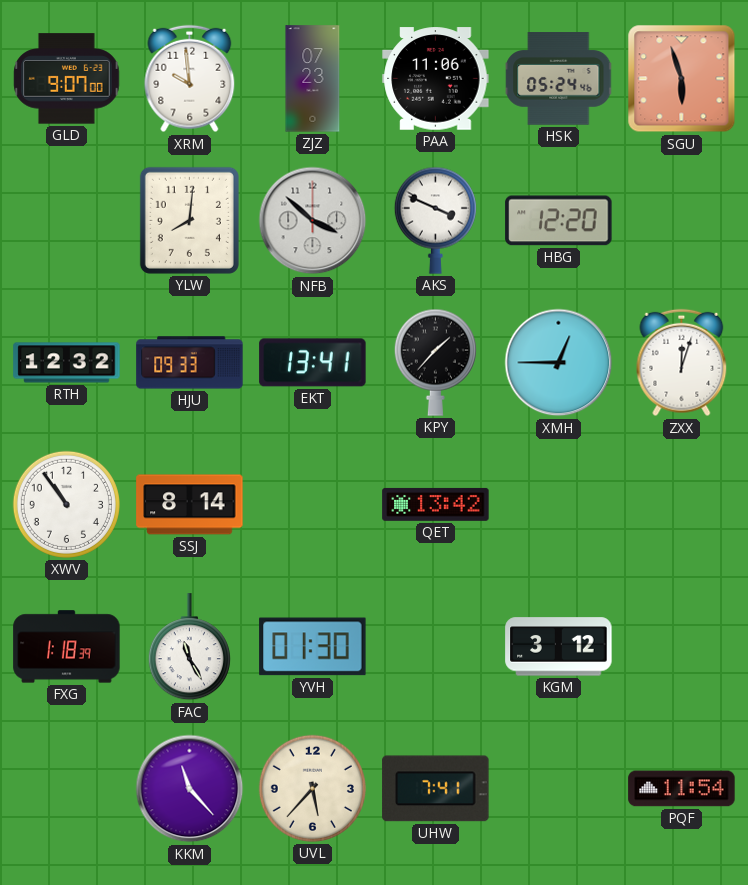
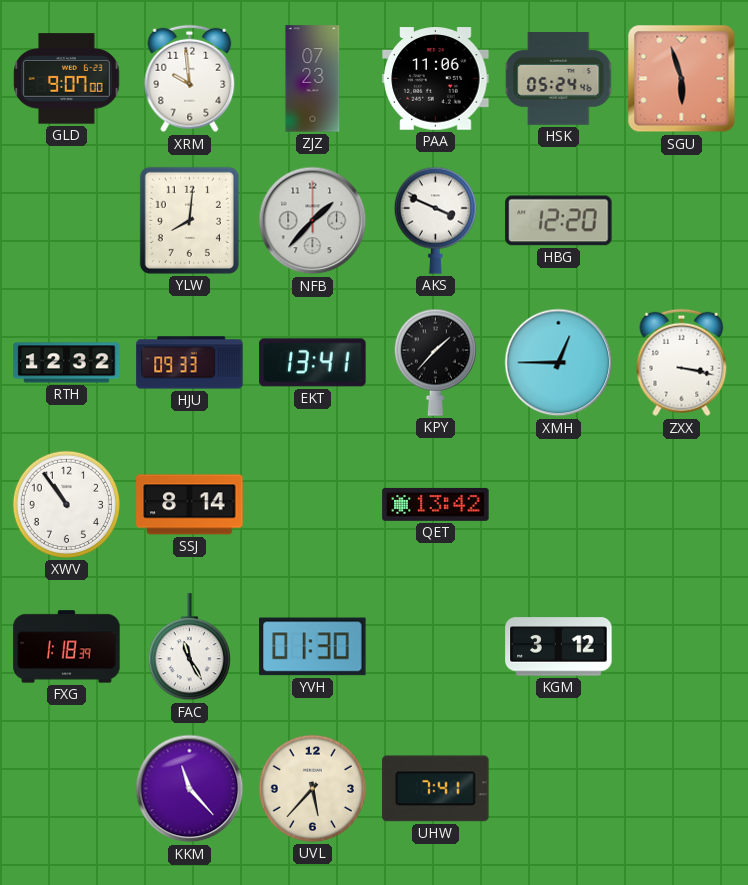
NFB: 3:52 -> 1:37
ZXX: 12:03 -> 3:17
PQF: 11:54 -> none
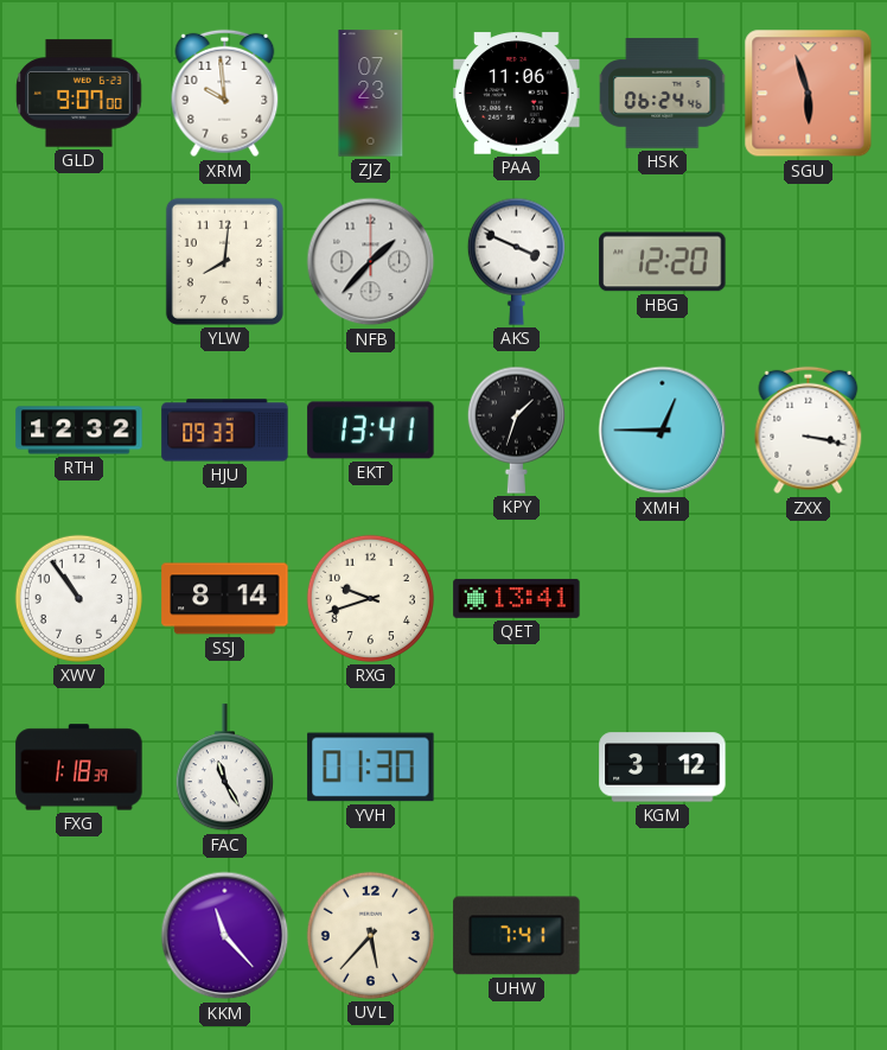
HSK: 05:24 -> 06:24
KPY: 1:37 -> 1:33
RXG: none -> 9:42
QET: 13:42 -> 13:41
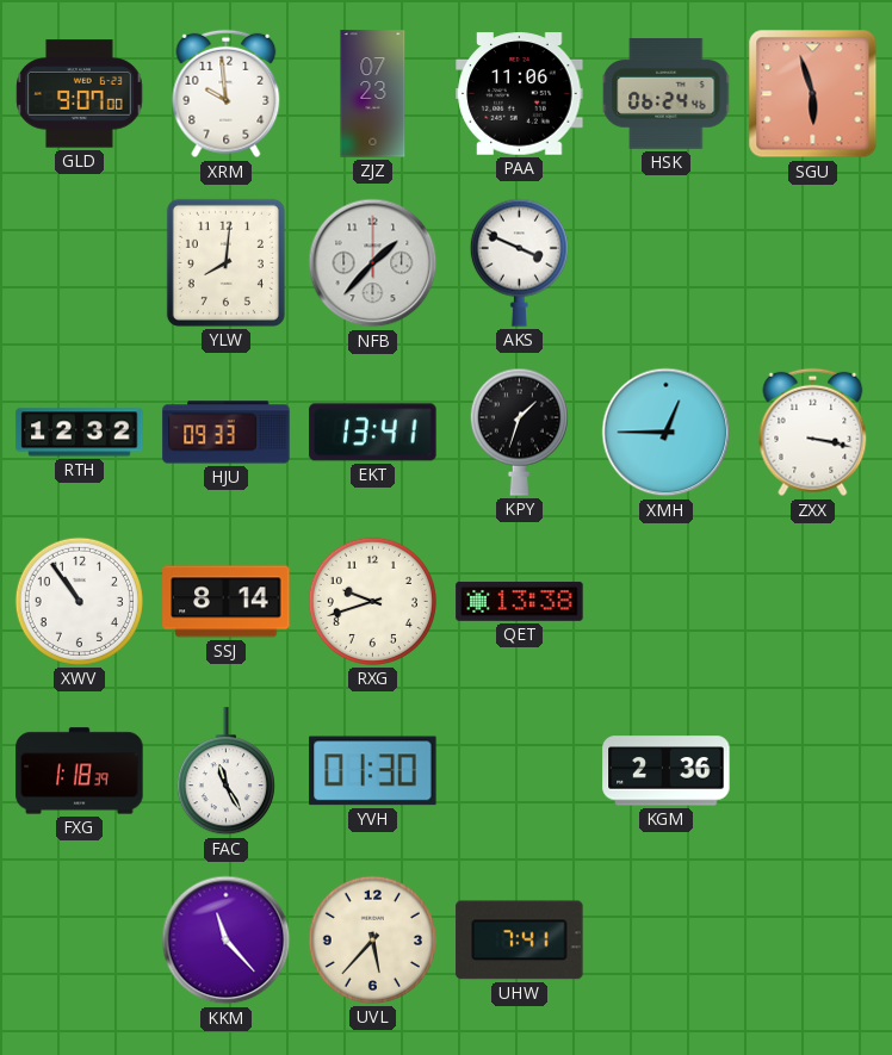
HBG: 12:20 -> none
QET: 13:41 -> 13:38
KGM: 3:12 -> 2:36
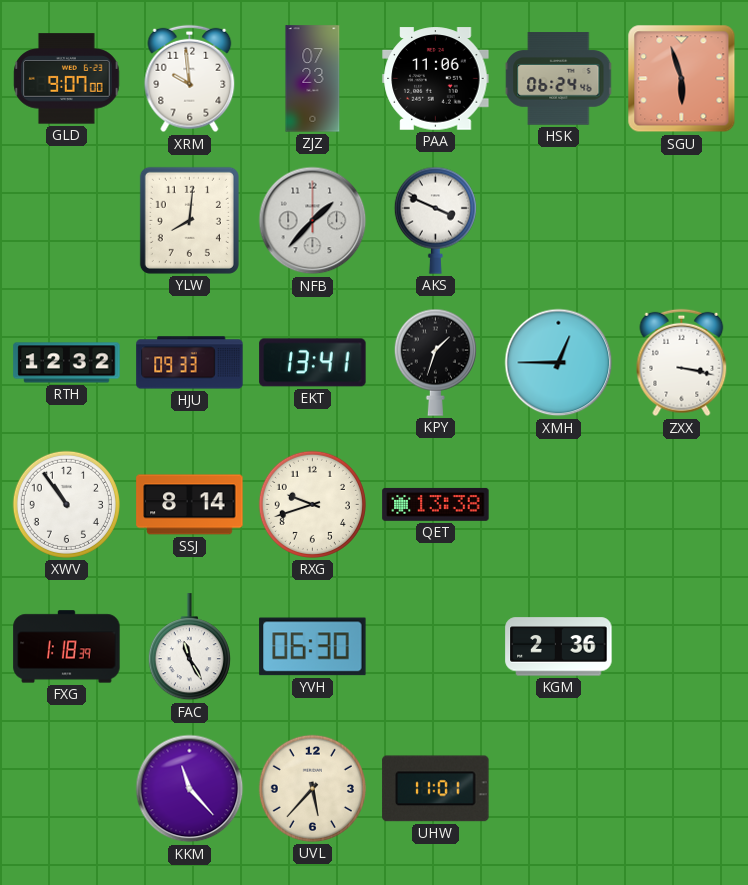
YVH: 01:30 -> 06:30
UHW: 7:41 -> 11:01
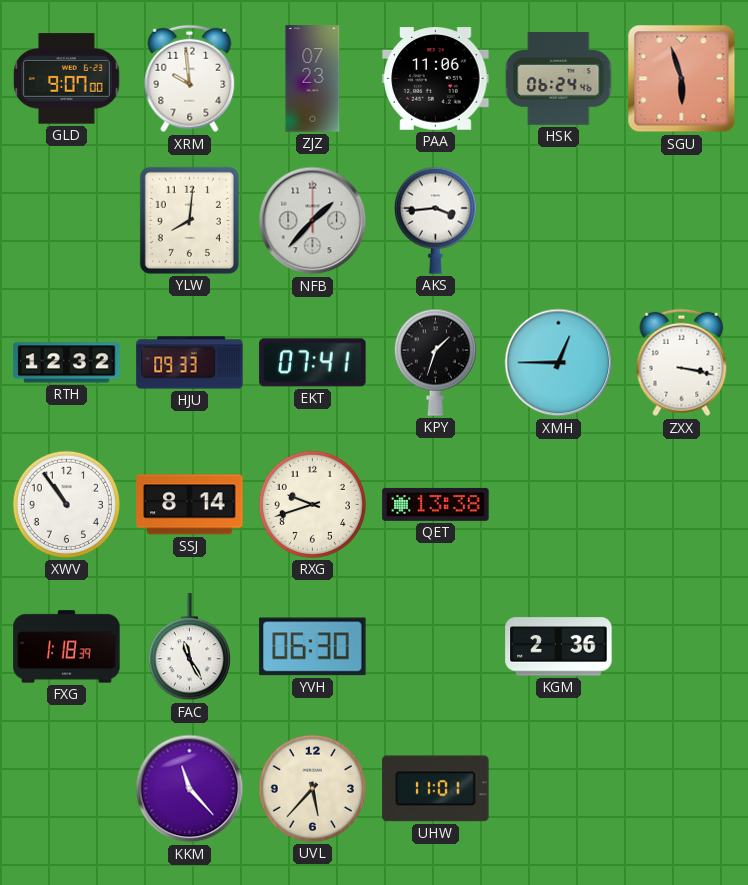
AKS: 3:49 -> 3:44
EKT: 13:41 -> 07:41
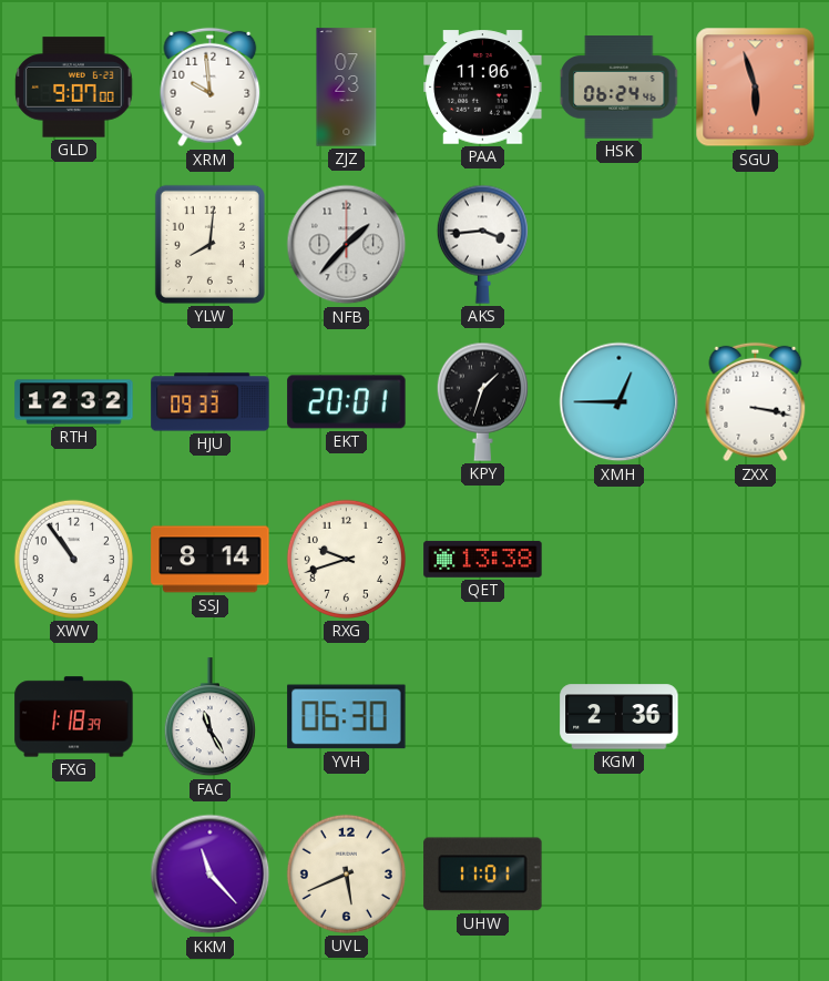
EKT: 07:41 -> 20:01
UVL: 5:37 -> 5:41
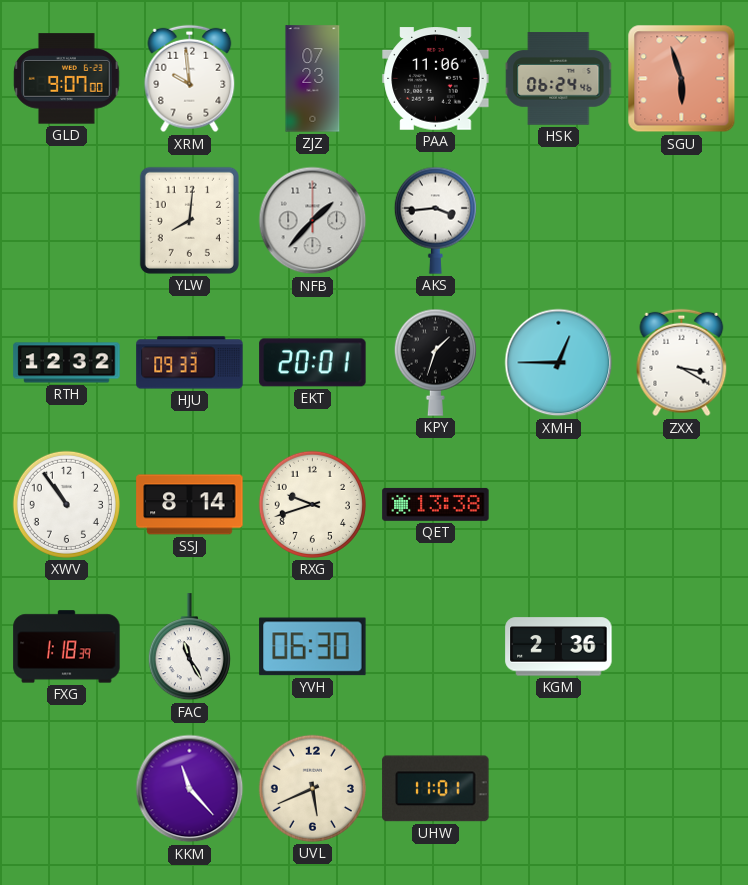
ZXX: 3:17 -> 3:20
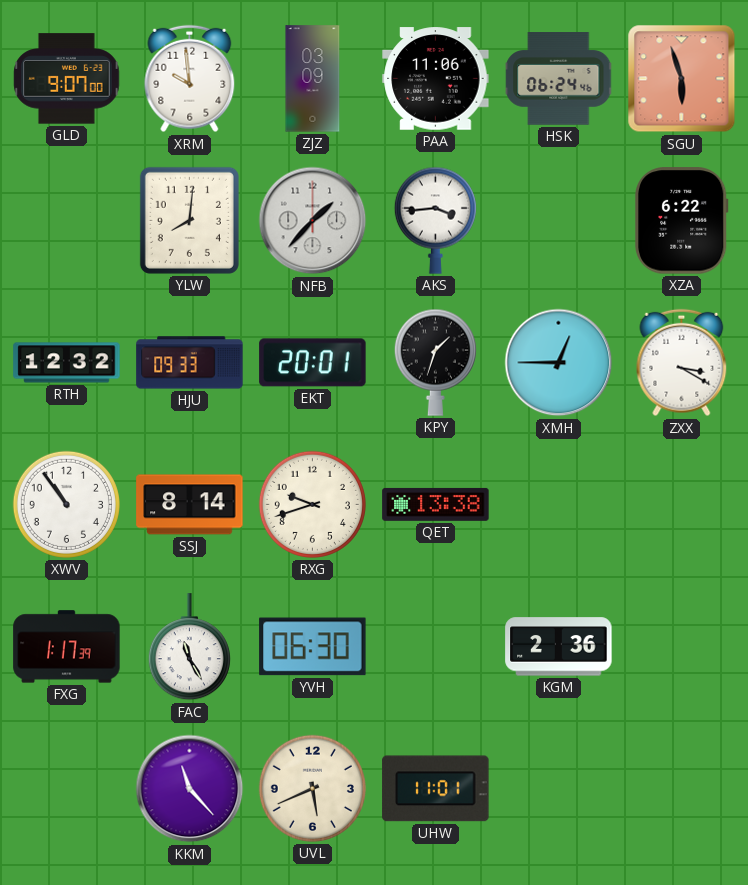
ZJZ: 07:23 -> 03:09
XZA: none -> 6:22
FXG: 1:18 -> 1:17
